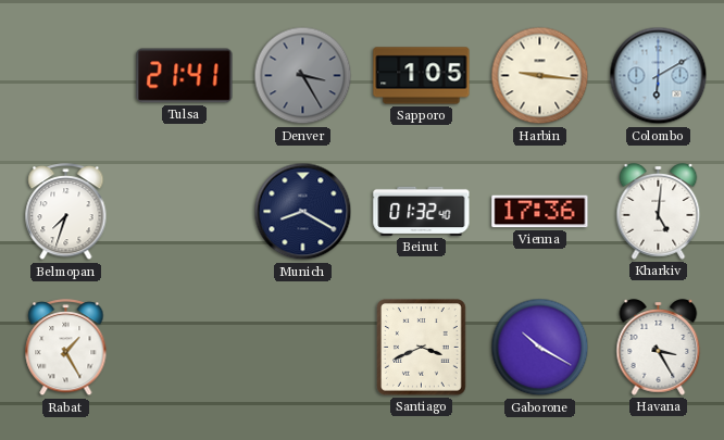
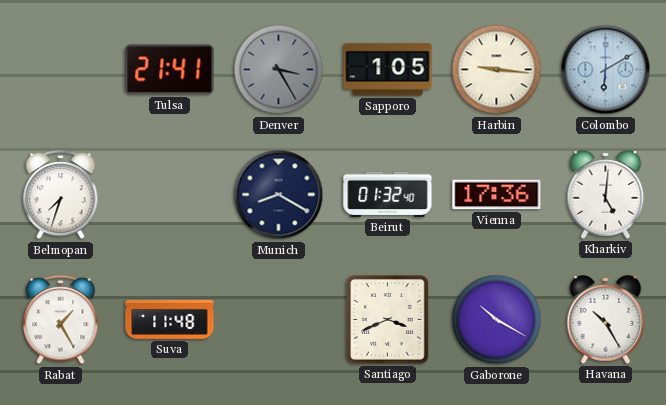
Suva: none -> 11:48
Havana: 3:25 -> 10:25
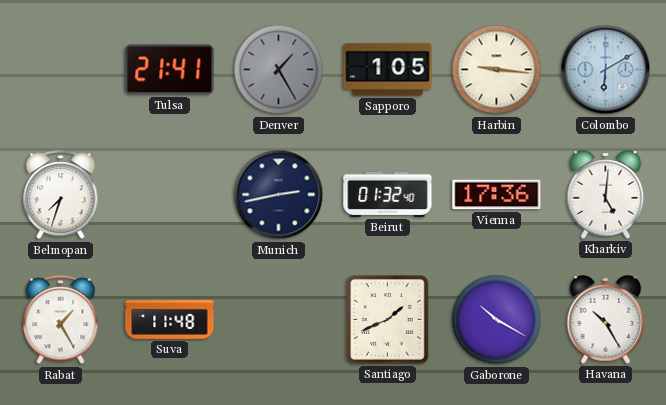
Denver: 3:25 -> 1:25
Munich: 8:20 -> 2:43
Santiago: 3:41 -> 1:41
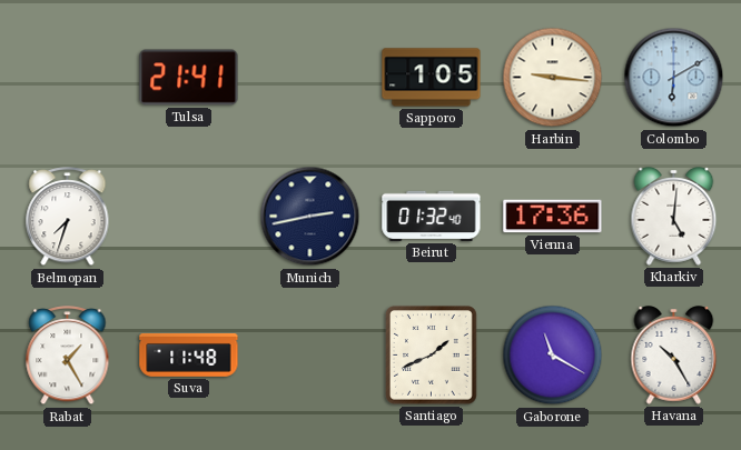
Denver: 1:25 -> none
Gaborone: 10:20 -> 11:20
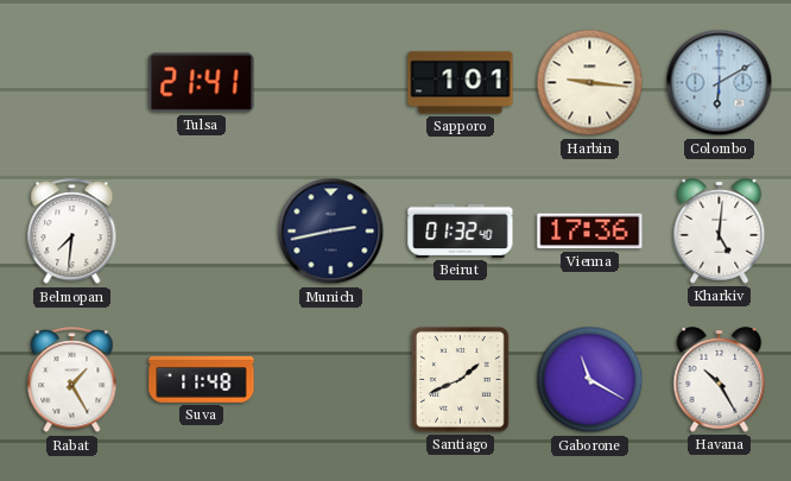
Sapporo: 1:05 -> 1:01
Belmopan: 7:33 -> 7:31
